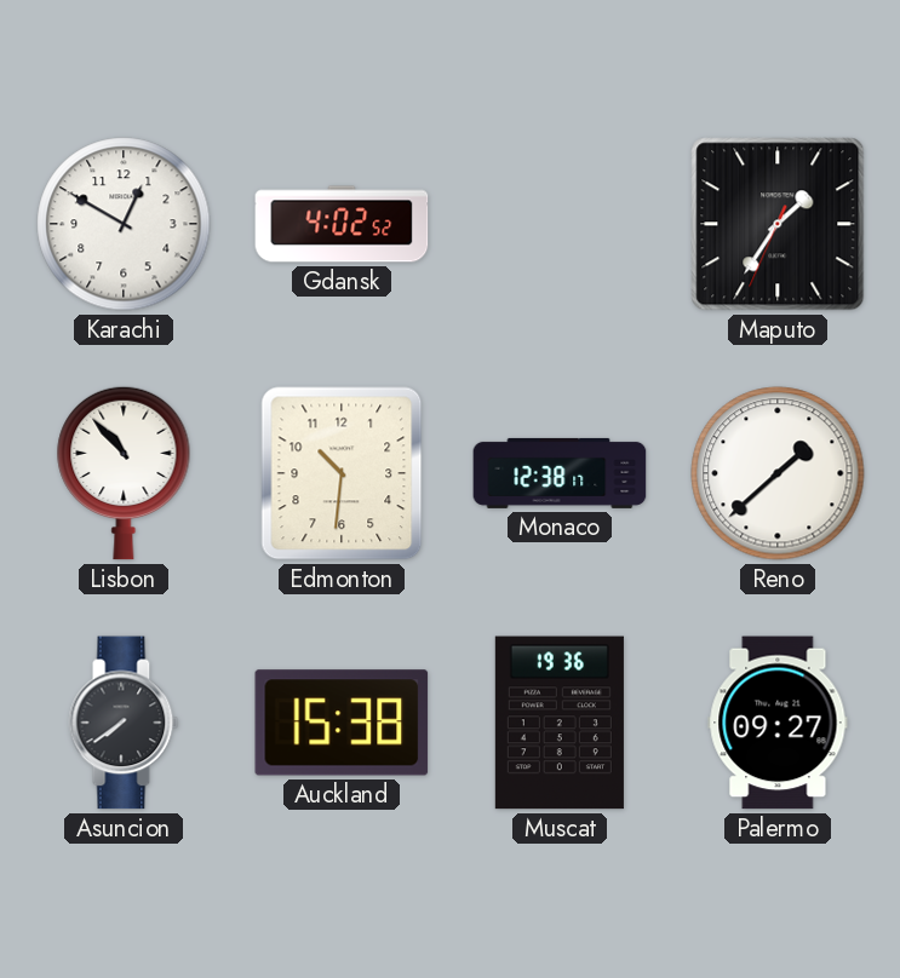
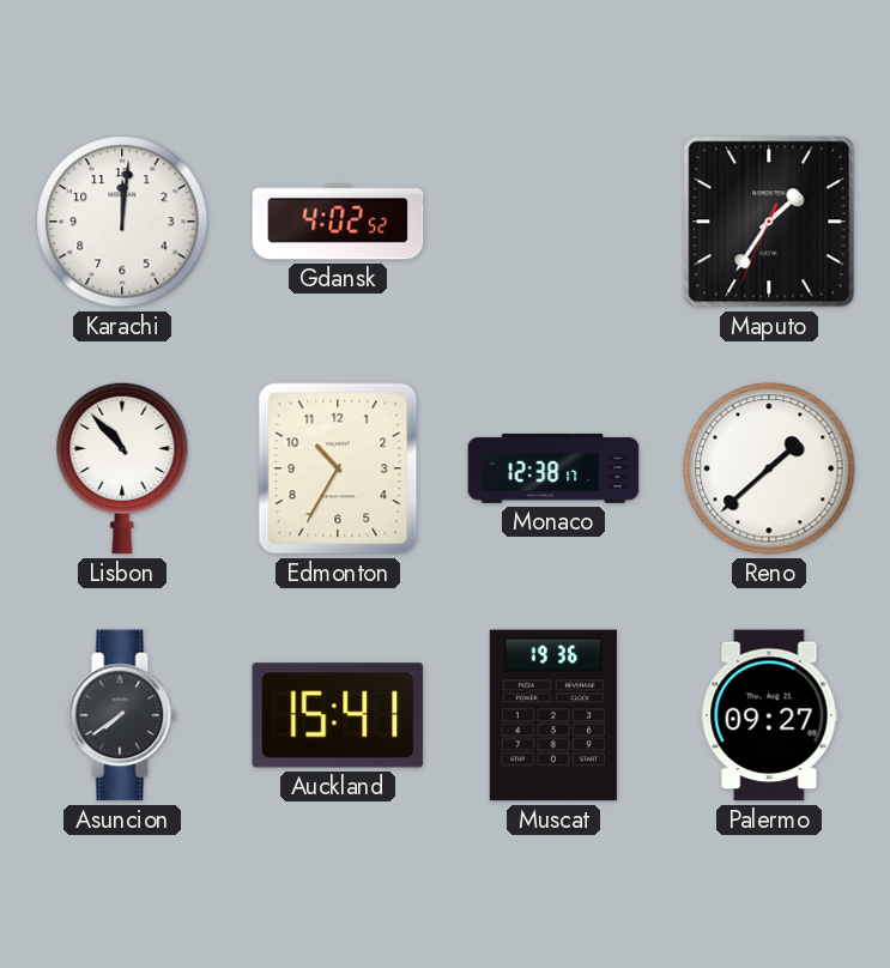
Karachi: 12:50 -> 12:01
Edmonton: 10:31 -> 10:35
Auckland: 15:38 -> 15:41
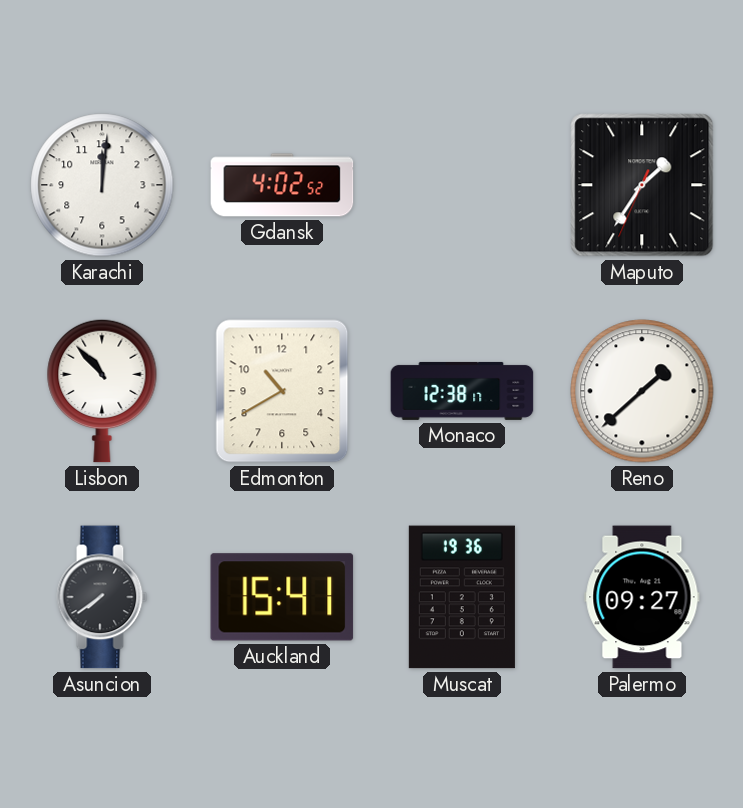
Edmonton: 10:35 -> 10:40
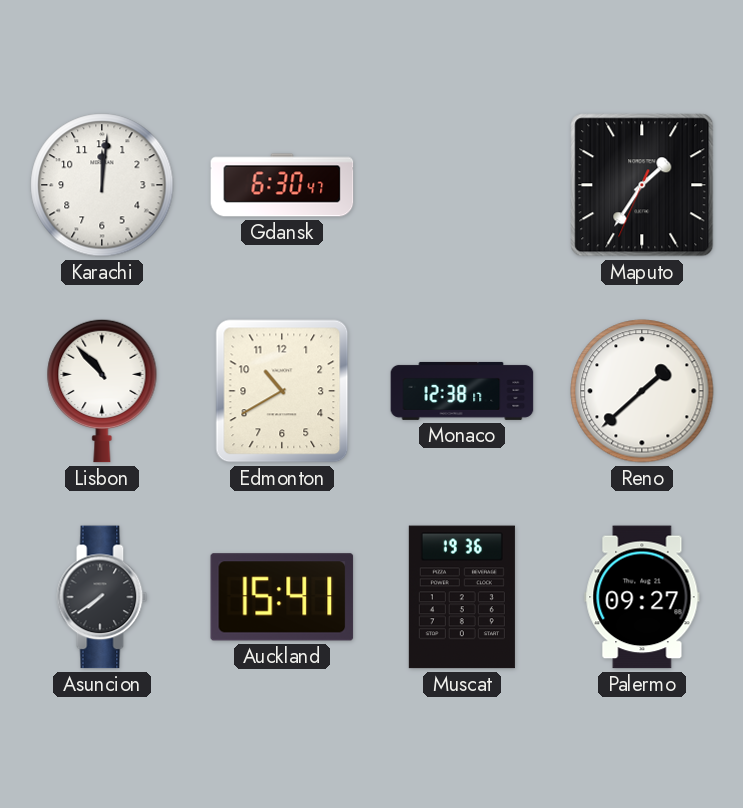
Gdansk: 4:02 -> 6:30
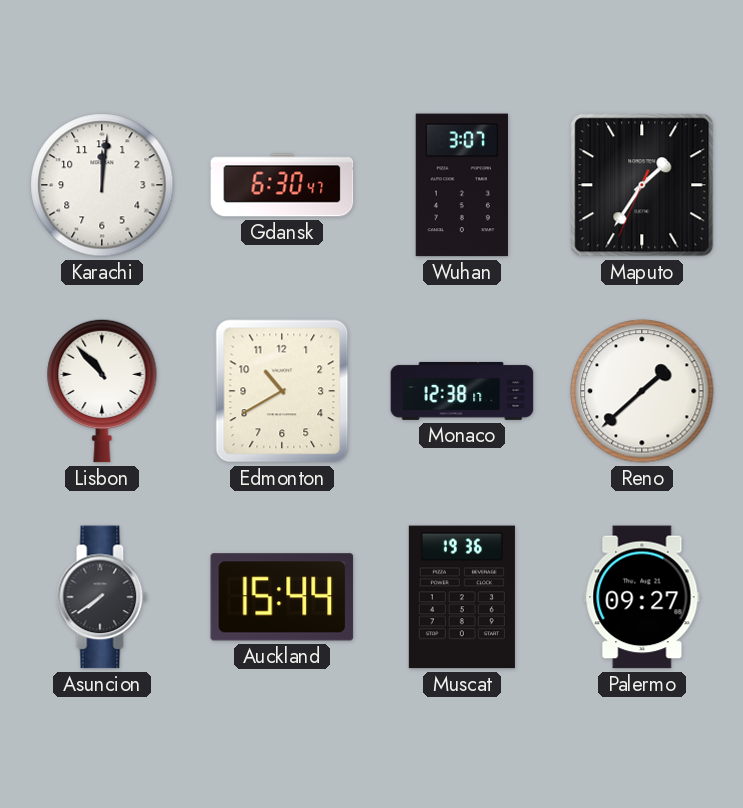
Wuhan: none -> 3:07
Auckland: 15:41 -> 15:44
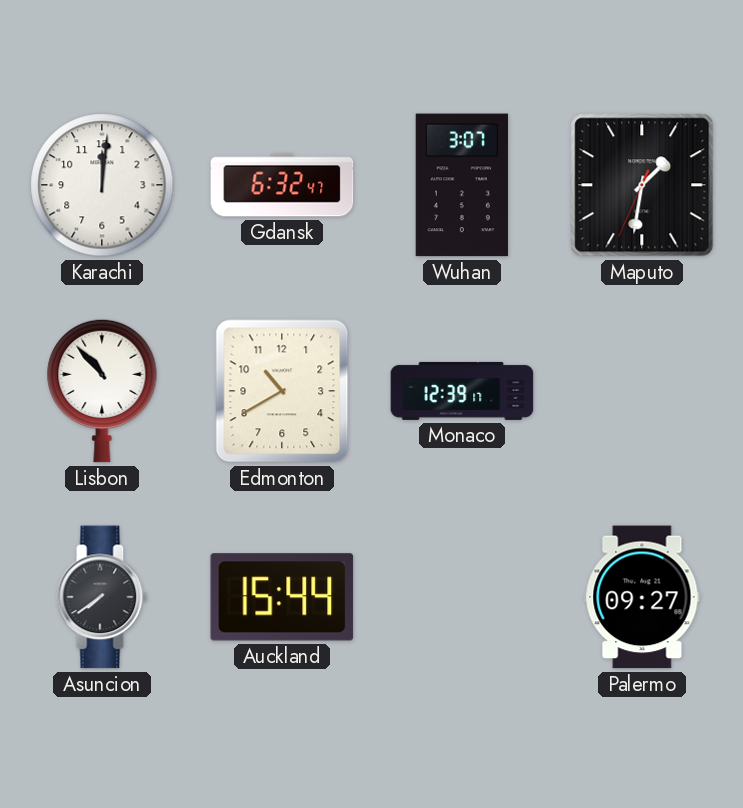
Gdansk: 6:30 -> 6:32
Maputo: 1:35 -> 1:31
Monaco: 12:38 -> 12:39
Reno: 1:38 -> none
Muscat: 19:36 -> none
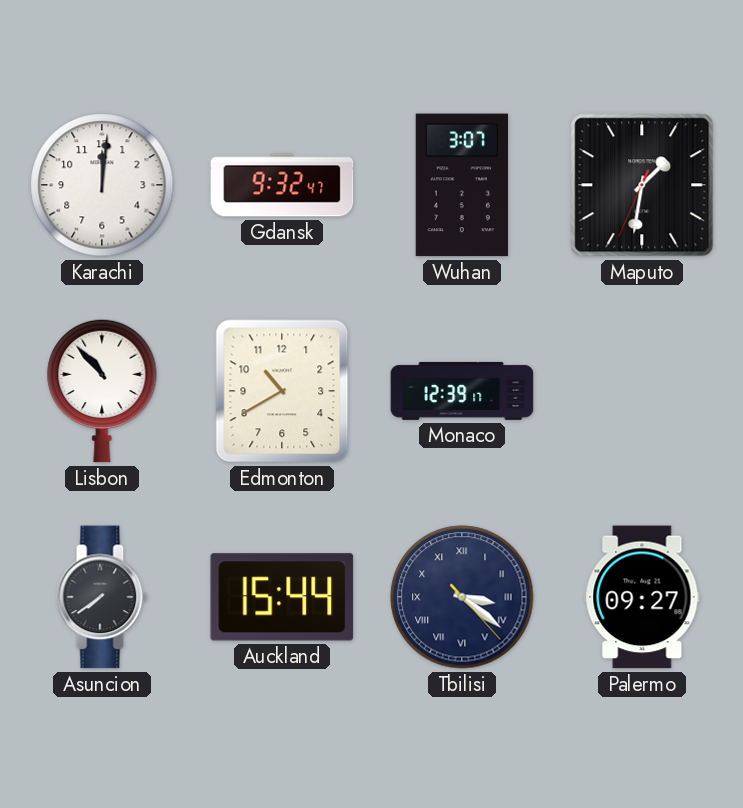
Gdansk: 6:32 -> 9:32
Tbilisi: none -> 3:21
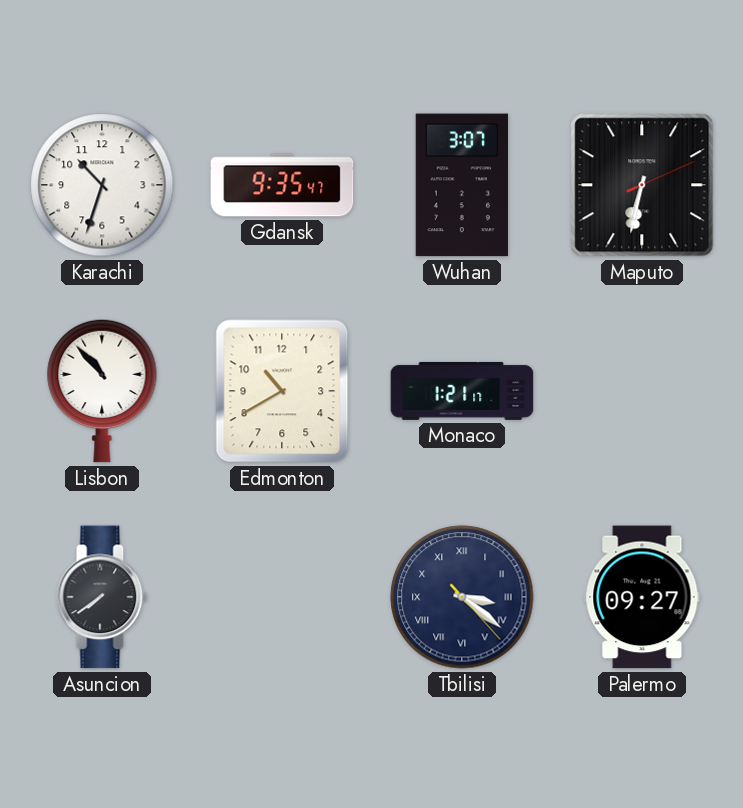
Karachi: 12:01 -> 10:33
Gdansk: 9:32 -> 9:35
Maputo: 1:31 -> 6:32
Monaco: 12:39 -> 1:21
Auckland: 15:44 -> none
